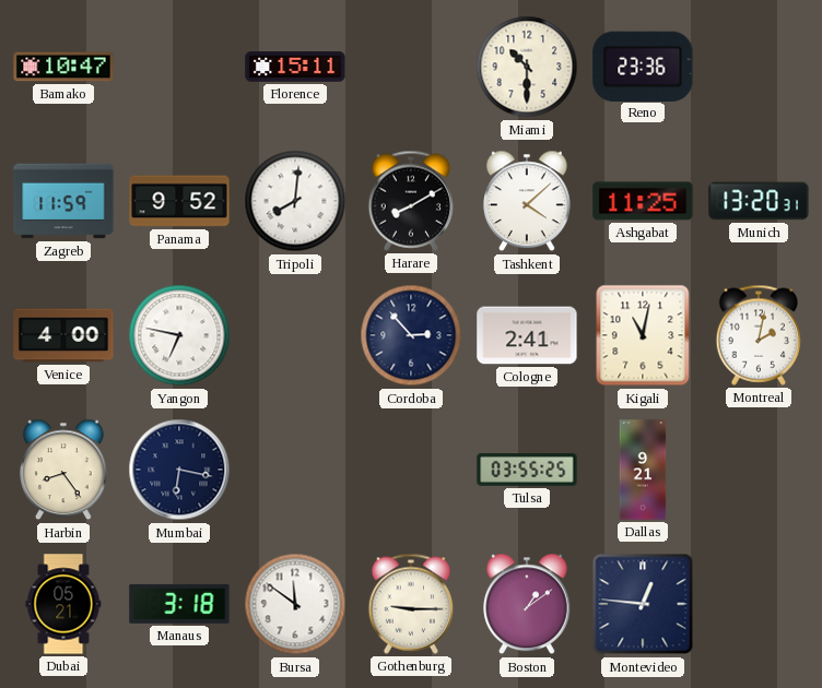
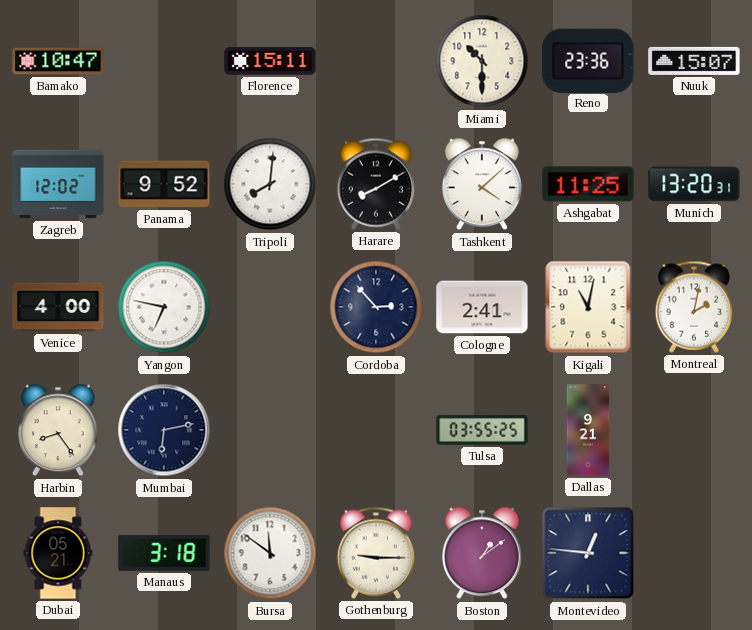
Nuuk: none -> 15:07
Zagreb: 11:59 -> 12:02
Mumbai: 6:17 -> 6:13
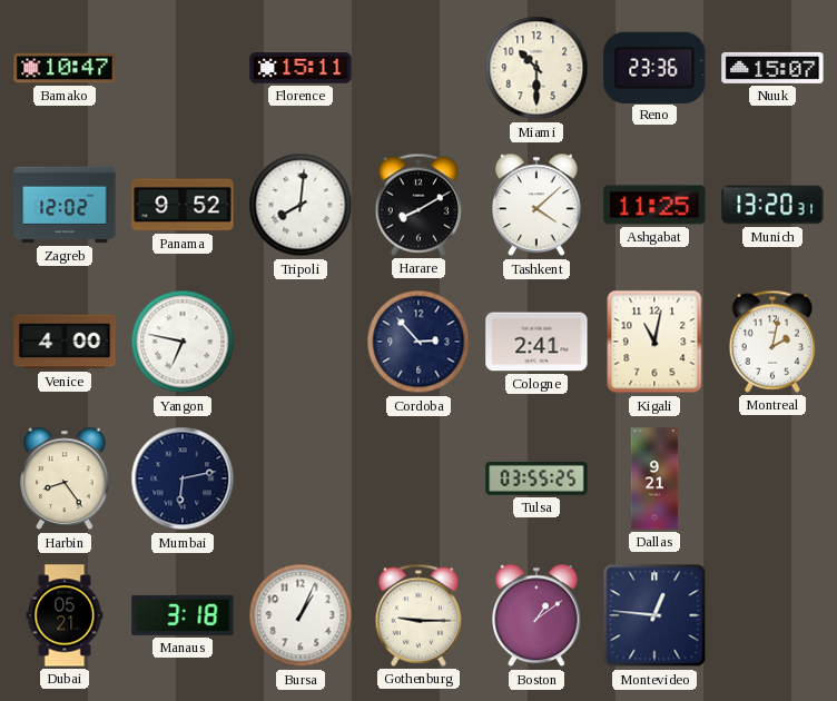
Bursa: 11:51 -> 1:04
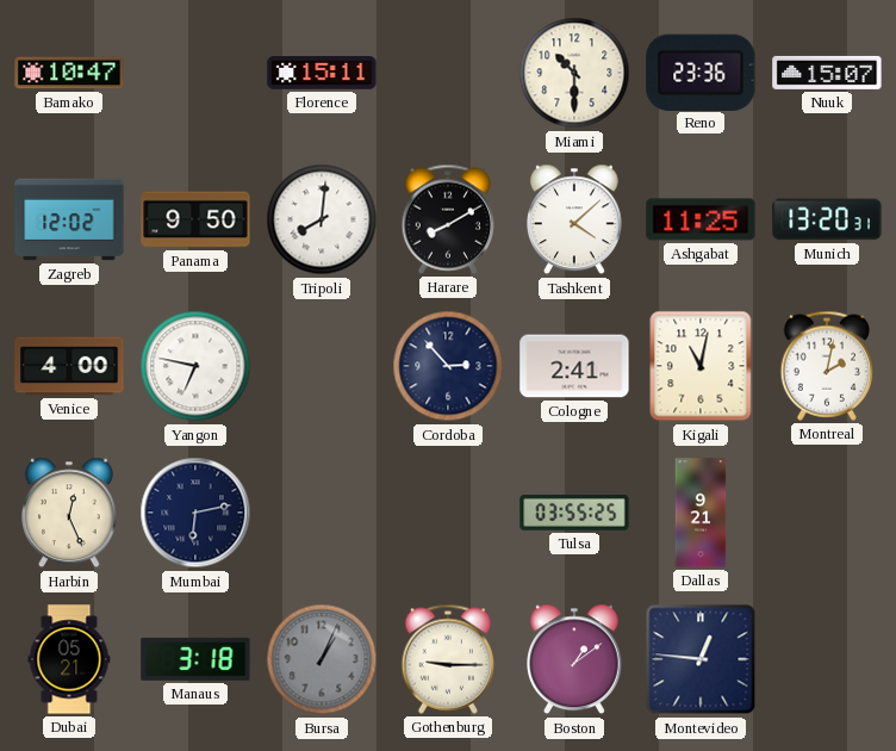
Panama: 9:52 -> 9:50
Harbin: 8:24 -> 12:26
Bursa dial: white -> grey
